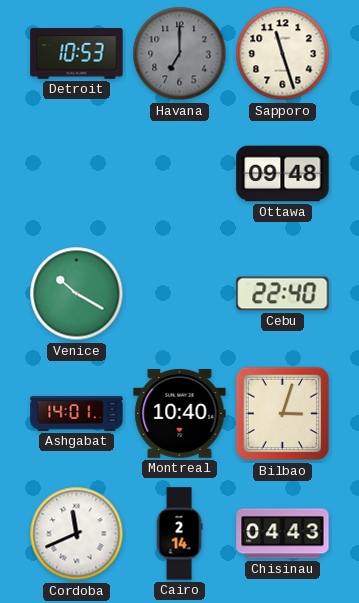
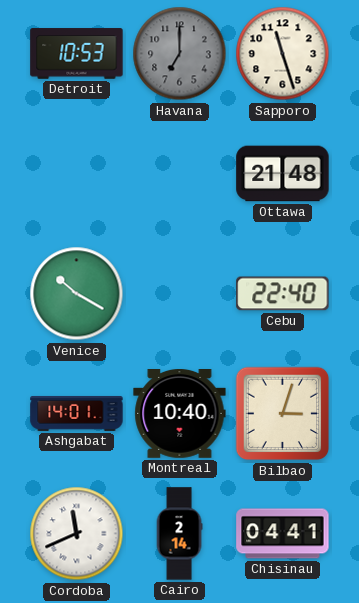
Ottawa: 09:48 -> 21:48
Chisinau: 04:43 -> 04:41
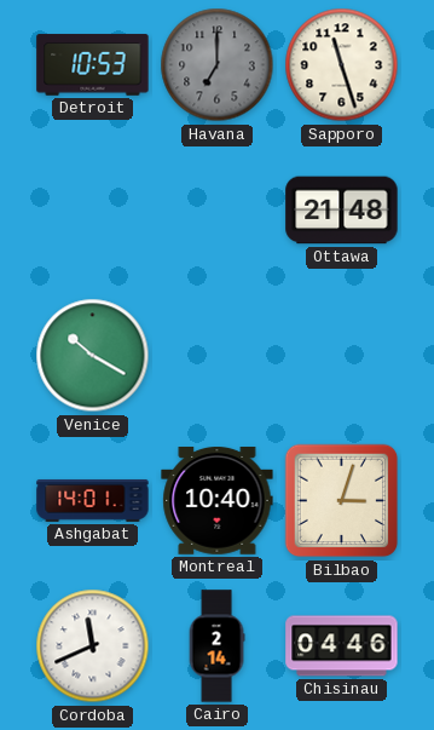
Cebu: 22:40 -> none
Chisinau: 04:41 -> 04:46
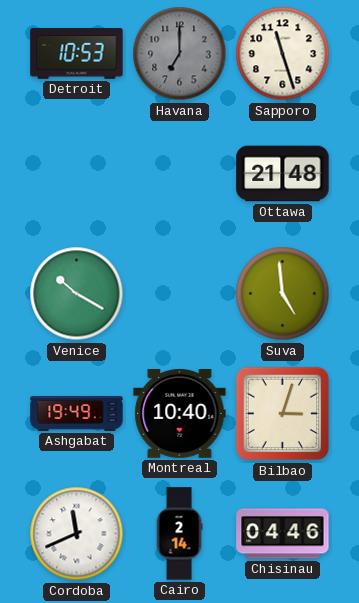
Suva: none -> 4:59
Ashgabat: 14:01 -> 19:49
